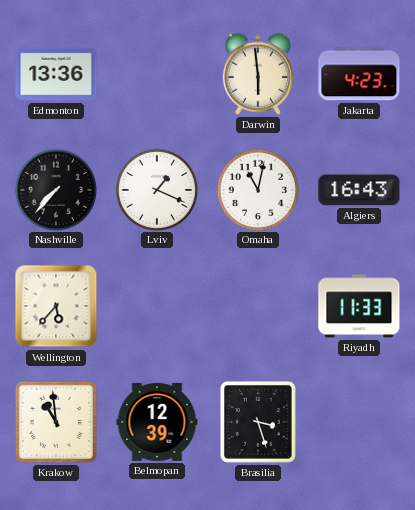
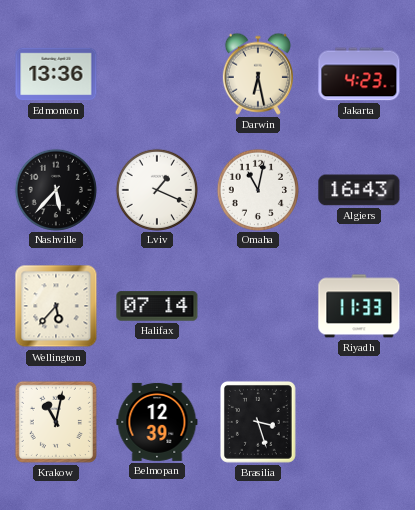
Darwin: 5:59 -> 6:28
Nashville: 7:37 -> 5:37
Halifax: none -> 07:14
Krakow: 10:59 -> 11:02
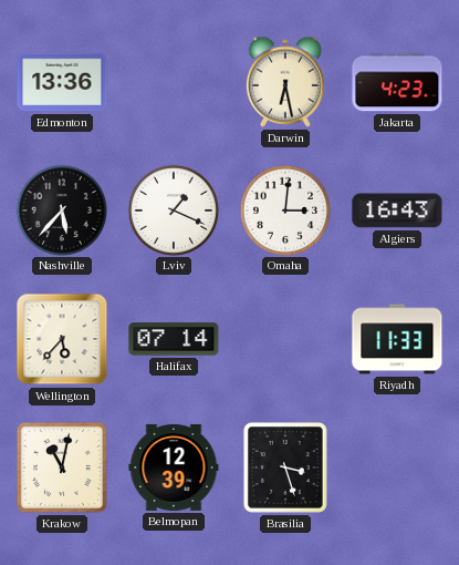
Omaha: 11:02 -> 3:01
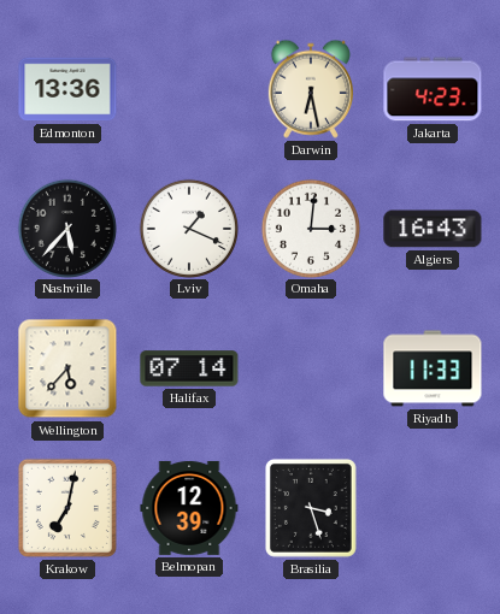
Krakow: 11:02 -> 7:02
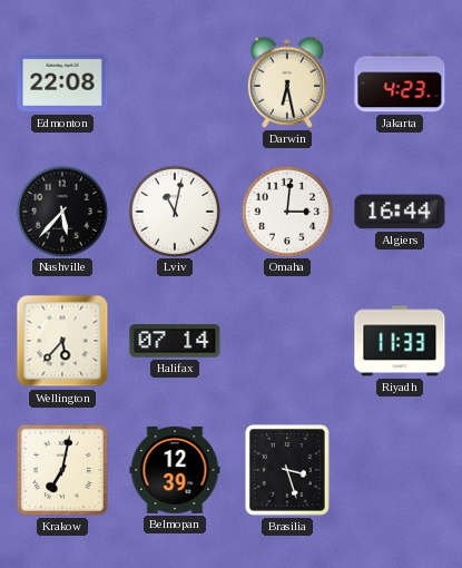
Edmonton: 13:36 -> 22:08
Lviv: 1:19 -> 11:02
Algiers: 16:43 -> 16:44
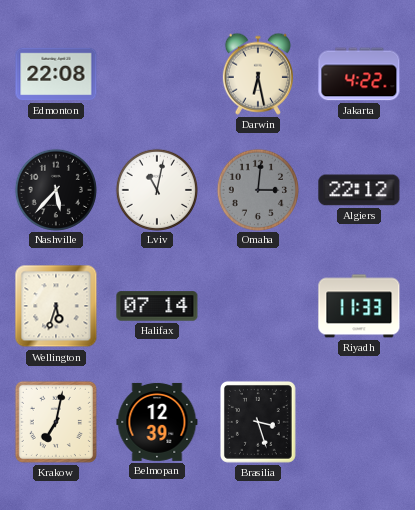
Jakarta: 4:23 -> 4:22
Omaha dial: white -> grey
Algiers: 16:44 -> 22:12
Wellington: 5:37 -> 5:33
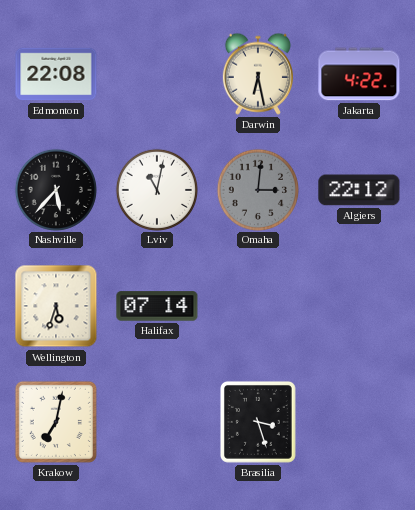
Riyadh: 11:33 -> none
Belmopan: 12:39 -> none
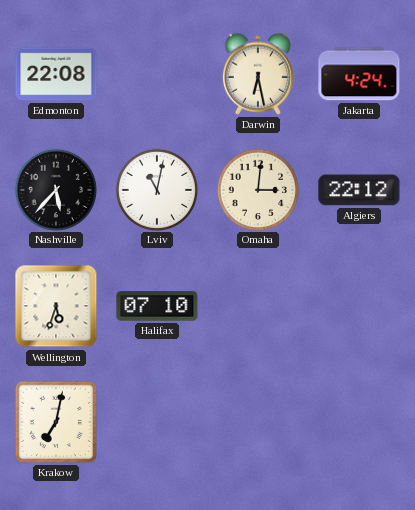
Jakarta: 4:22 -> 4:24
Omaha dial: grey -> cream
Halifax: 07:14 -> 07:10
Brasilia: 3:27 -> none
